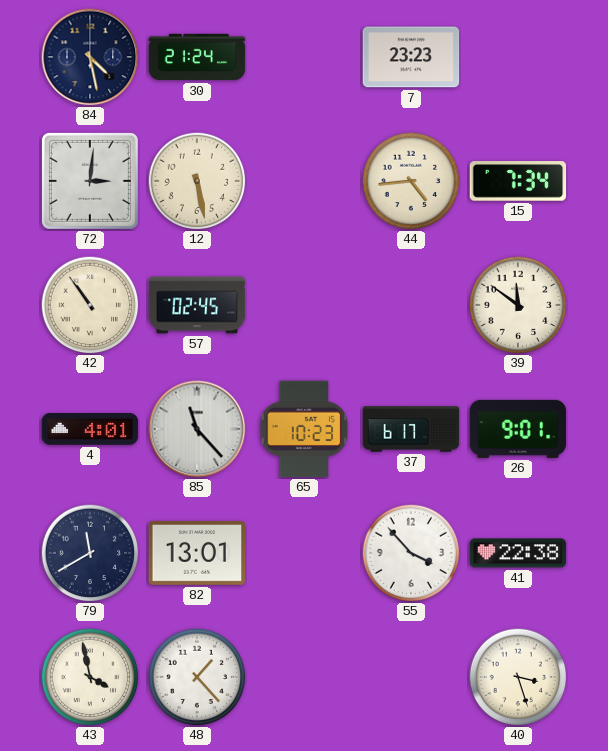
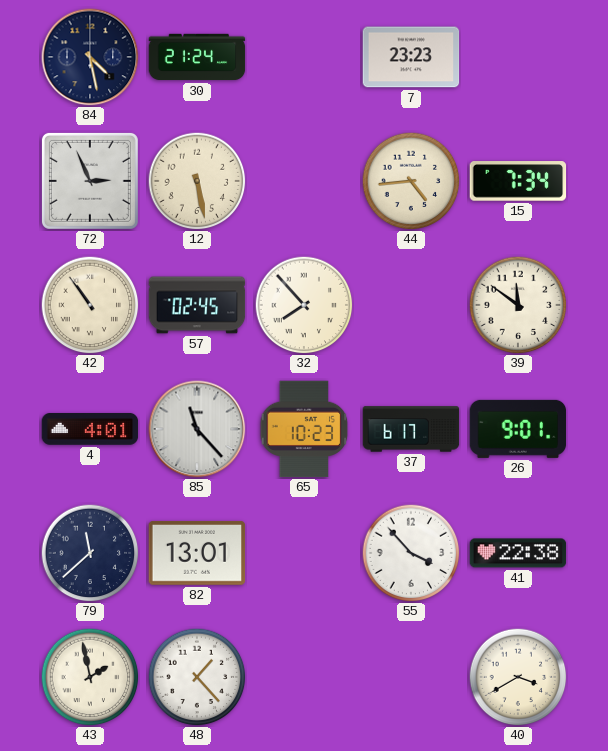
72: 3:01 -> 2:56
32: none -> 7:53
79: 11:40 -> 11:38
43: 3:58 -> 1:58
40: 3:27 -> 3:40
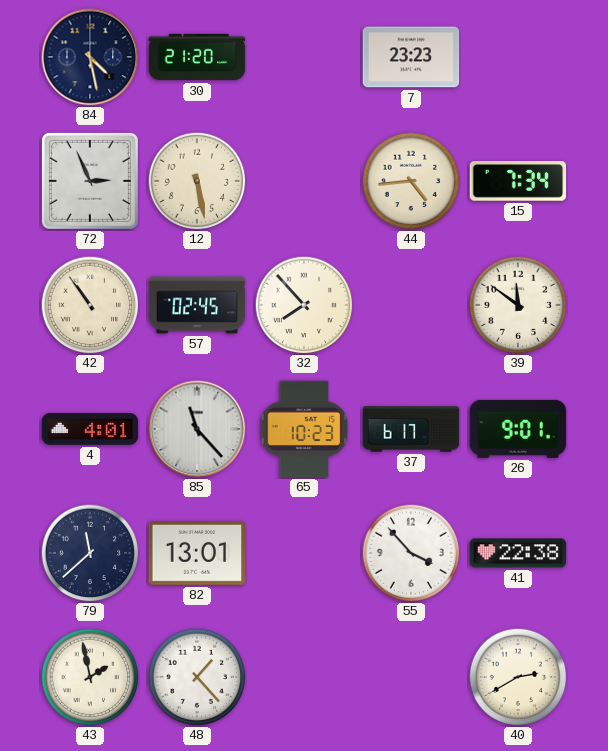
30: 21:24 -> 21:20
40: 3:40 -> 2:40
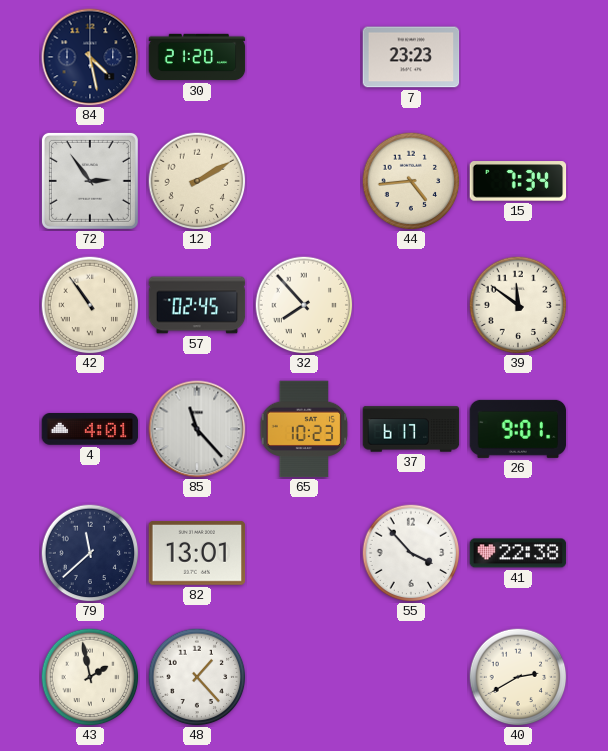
72: 2:56 -> 2:54
12: 5:28 -> 2:10
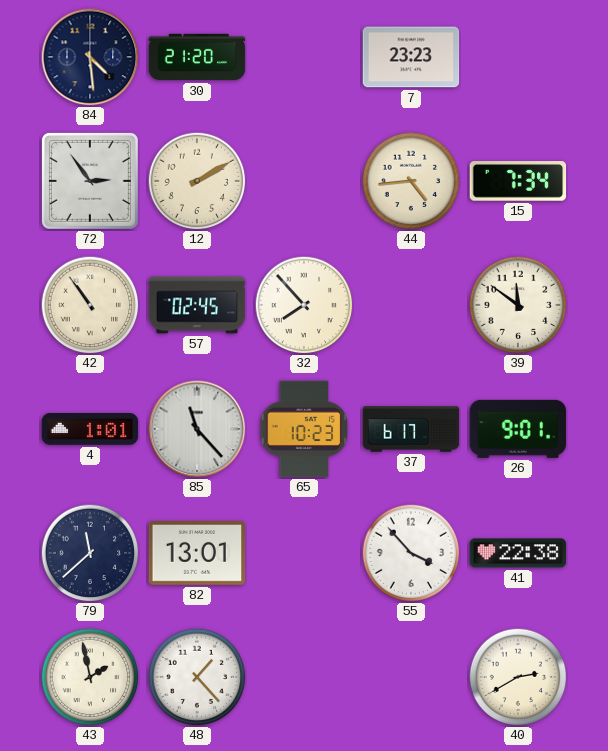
84: 4:28 -> 4:29
4: 4:01 -> 1:01
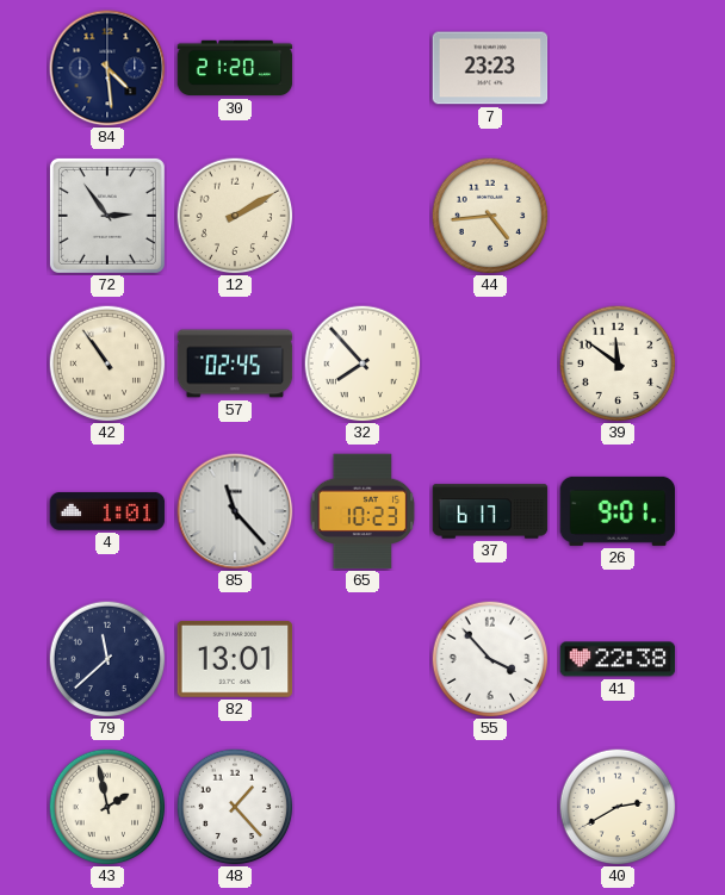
15: 7:34 -> none
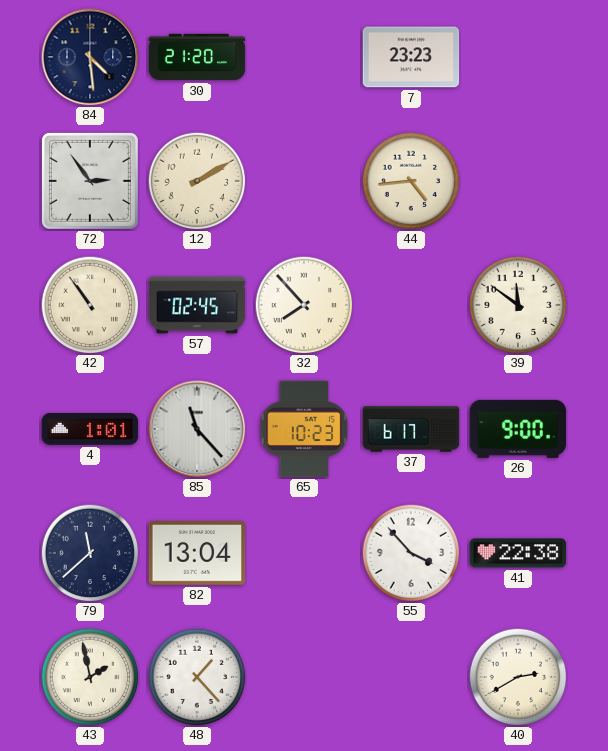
26: 9:01 -> 9:00
82: 13:01 -> 13:04
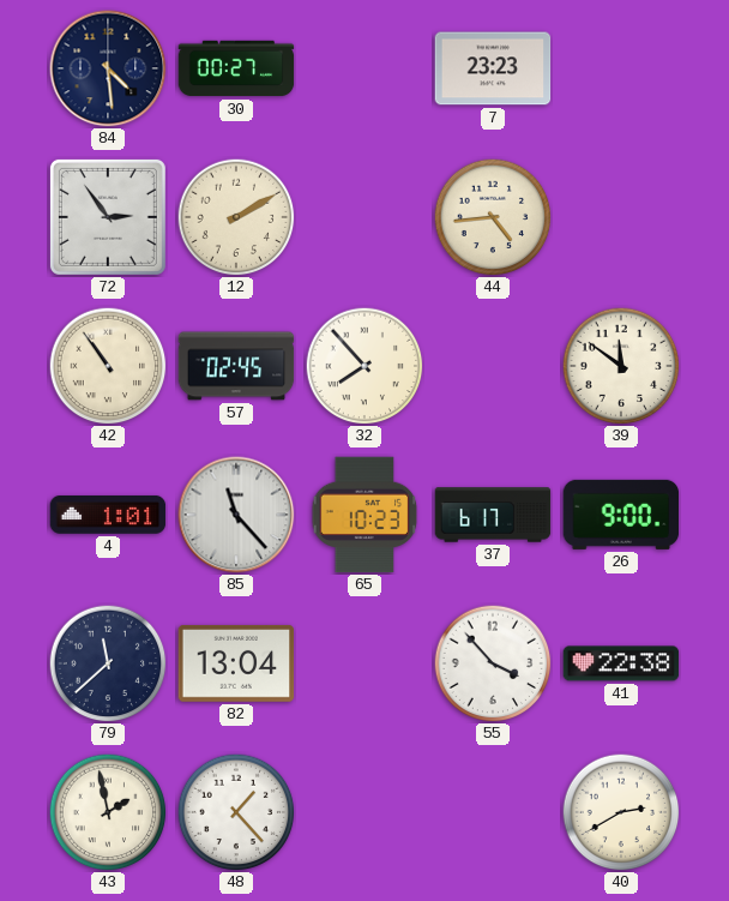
30: 21:20 -> 00:27
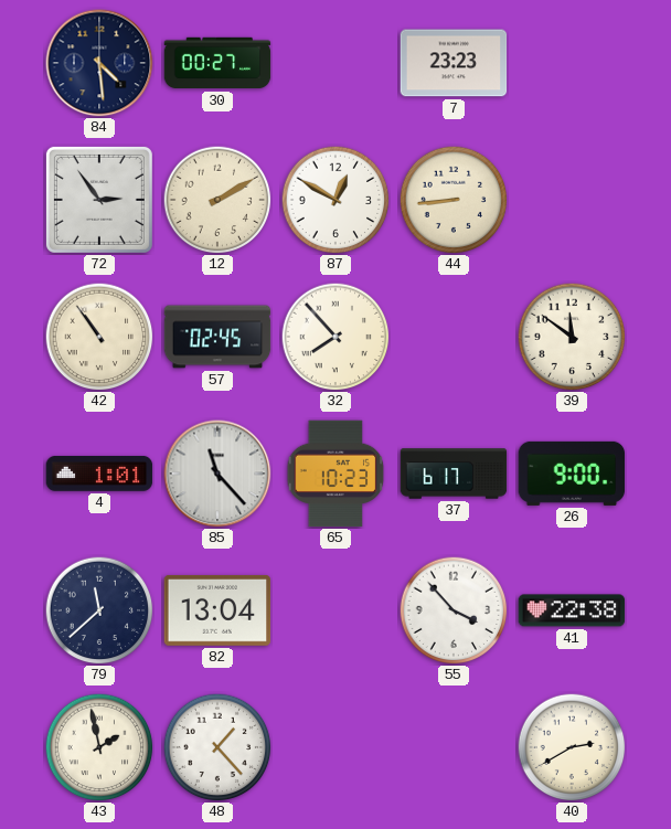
87: none -> 12:50
44: 4:44 -> 8:44
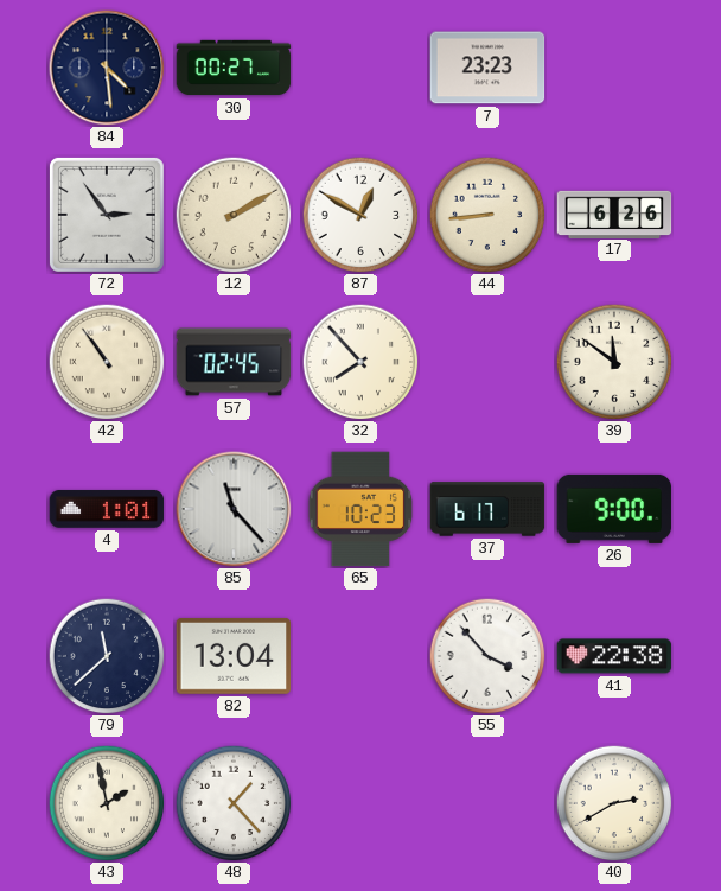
17: none -> 6:26
